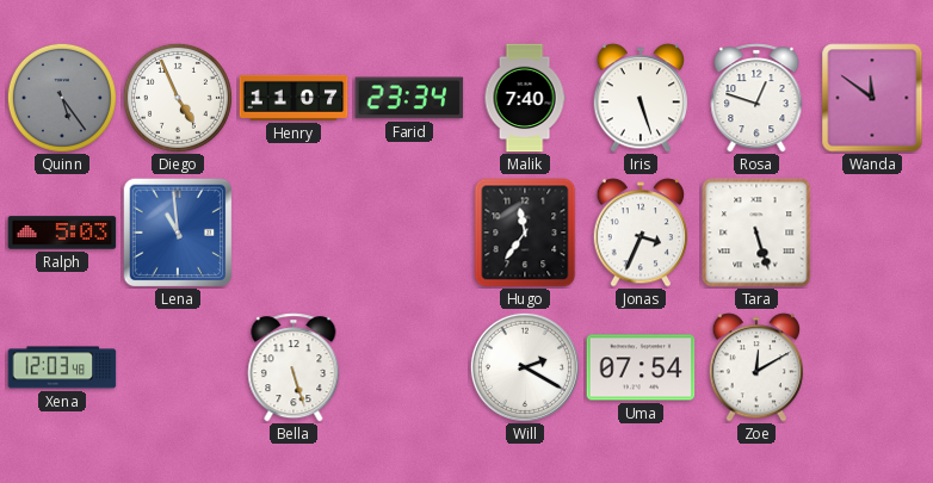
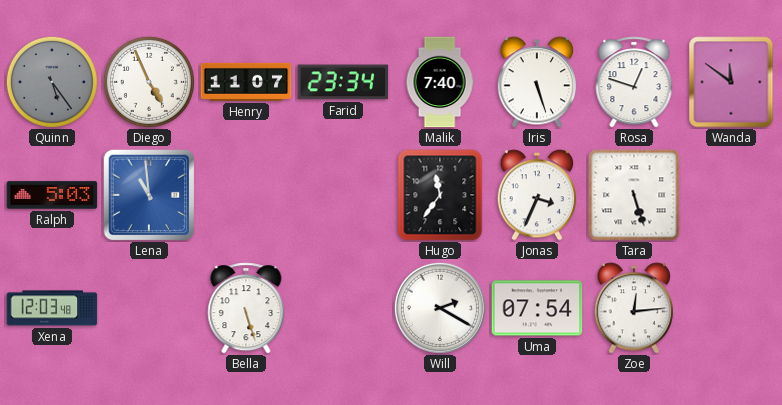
Zoe: 12:10 -> 12:14
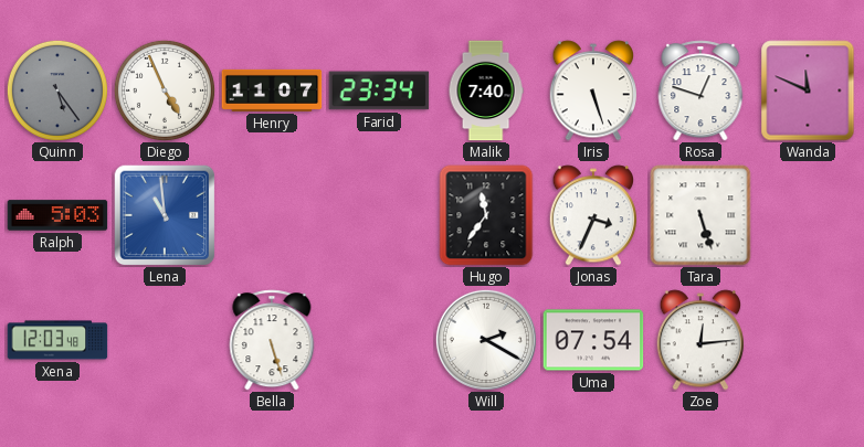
Wanda: 11:51 -> 11:49
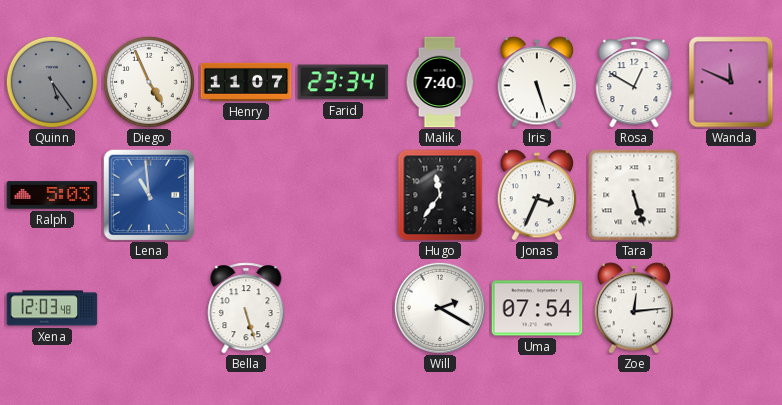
Rosa: 12:48 -> 12:50
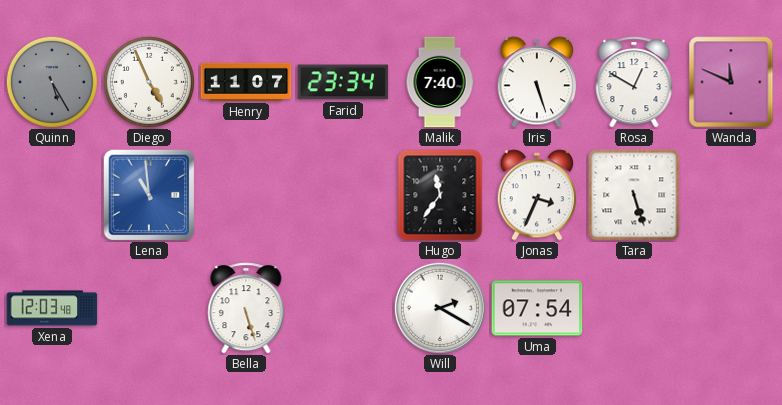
Quinn: 5:24 -> 5:25
Ralph: 5:03 -> none
Zoe: 12:14 -> none
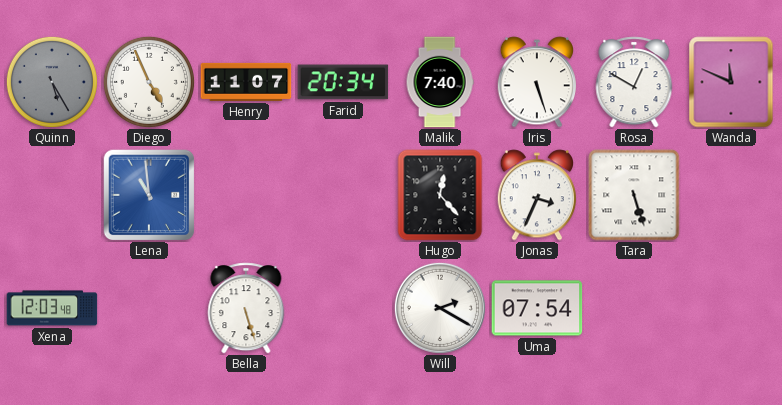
Farid: 23:34 -> 20:34
Hugo: 11:36 -> 12:23
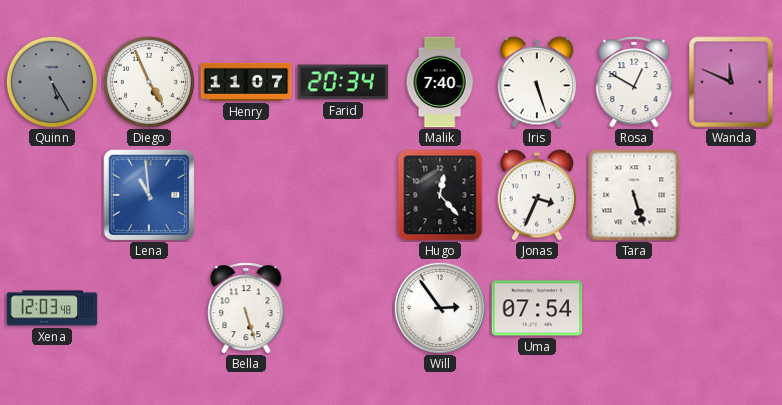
Will: 2:20 -> 2:54
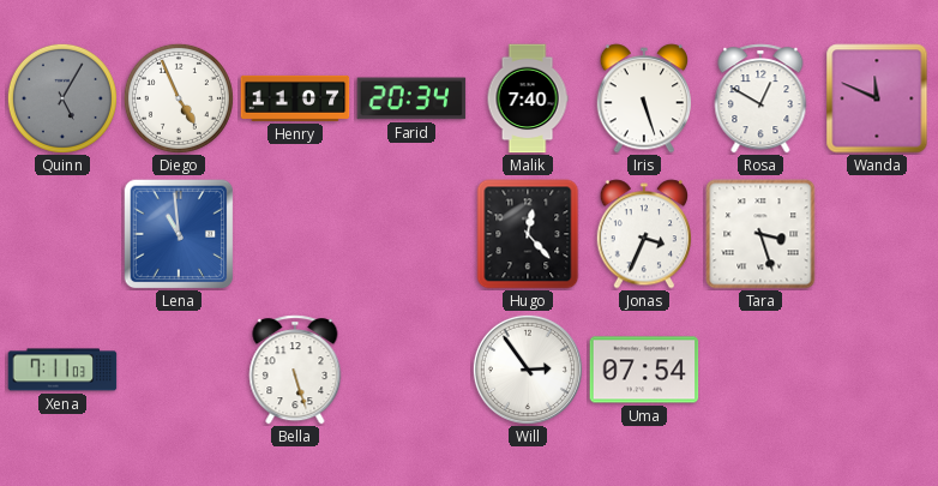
Quinn: 5:25 -> 5:05
Tara: 5:27 -> 3:27
Xena: 12:03 -> 7:11
